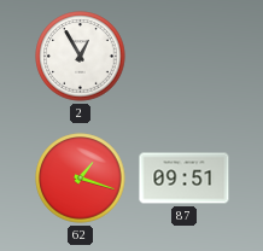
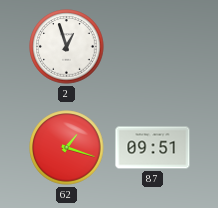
2: 12:55 -> 12:57
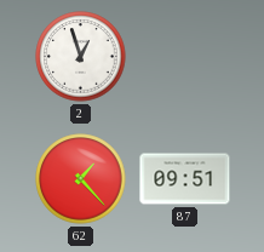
62: 1:18 -> 1:23
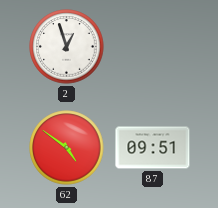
62: 1:23 -> 4:51
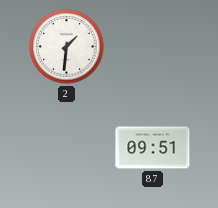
2: 12:57 -> 1:31
62: 4:51 -> none
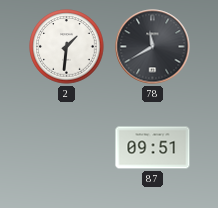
78: none -> 11:40
